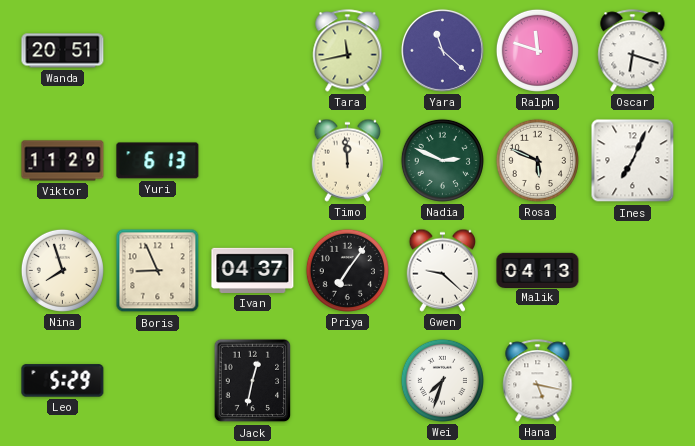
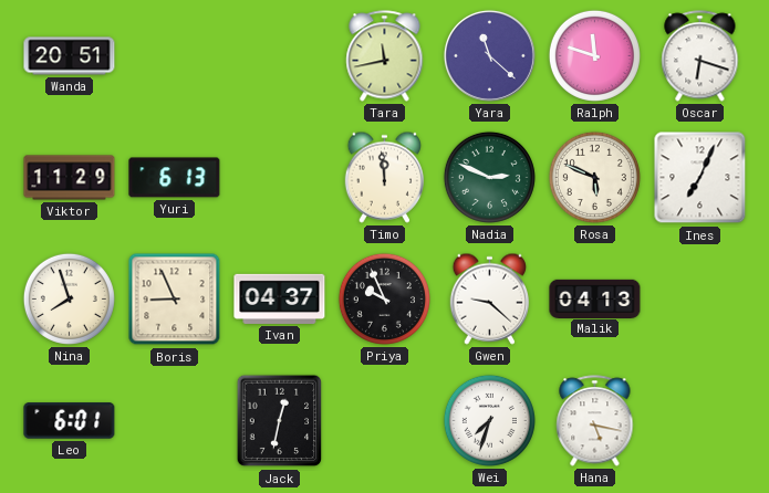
Priya: 7:06 -> 9:56
Leo: 5:29 -> 6:01
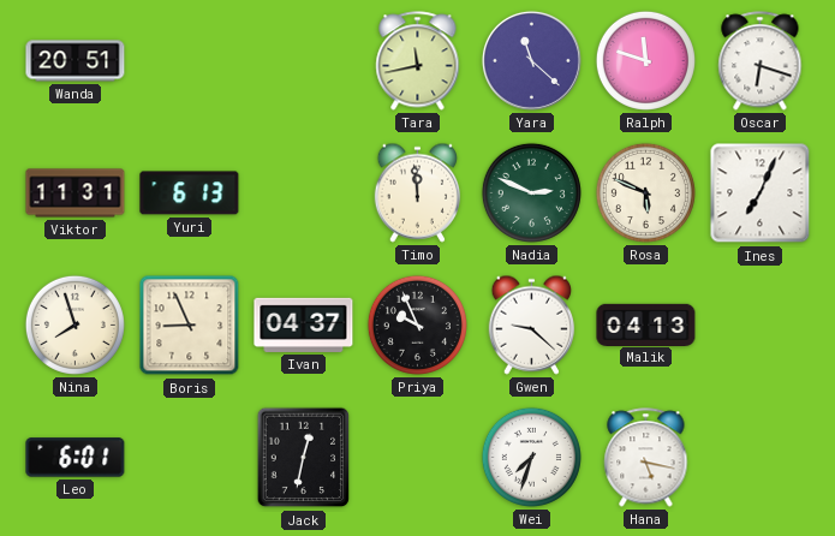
Viktor: 11:29 -> 11:31
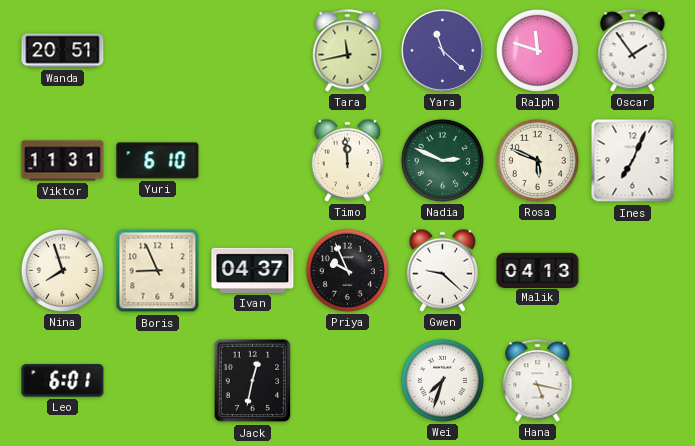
Oscar: 6:18 -> 1:54
Yuri: 6:13 -> 6:10
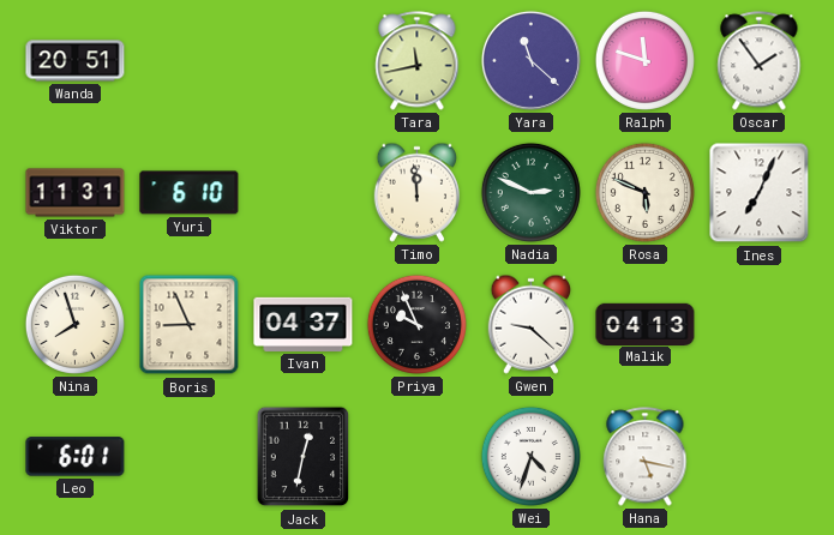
Wei: 7:33 -> 4:33
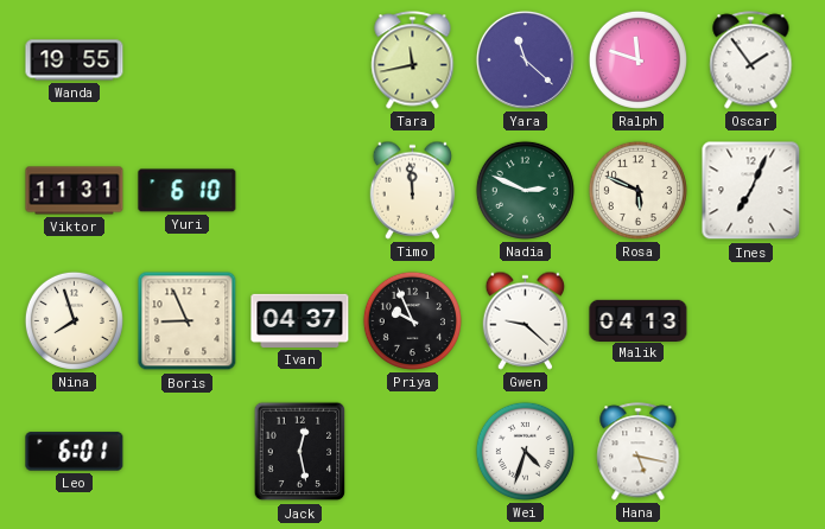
Wanda: 20:51 -> 19:55
Jack: 12:32 -> 12:28
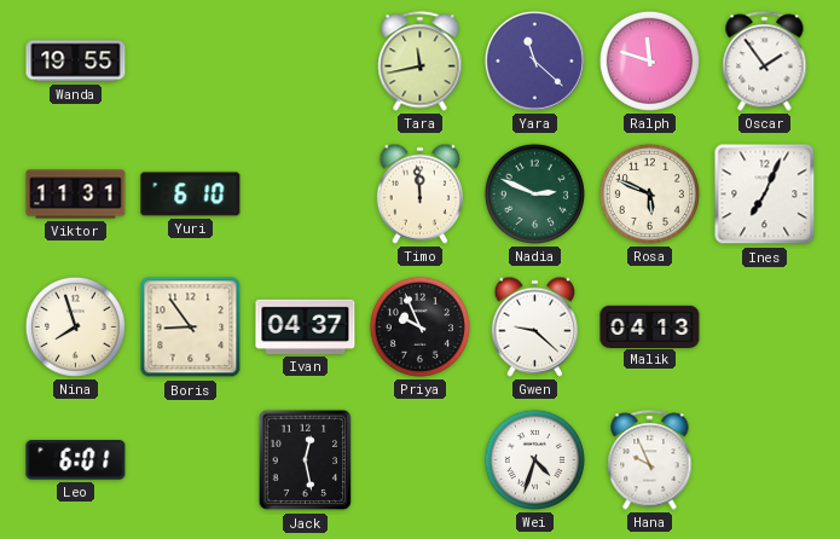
Boris: 8:56 -> 8:54
Hana: 5:17 -> 9:56
